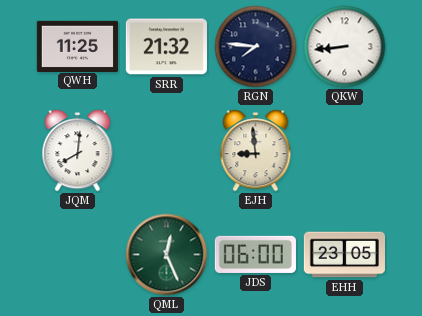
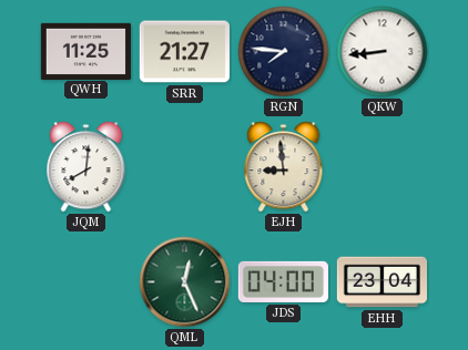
SRR: 21:32 -> 21:27
JDS: 06:00 -> 04:00
EHH: 23:05 -> 23:04
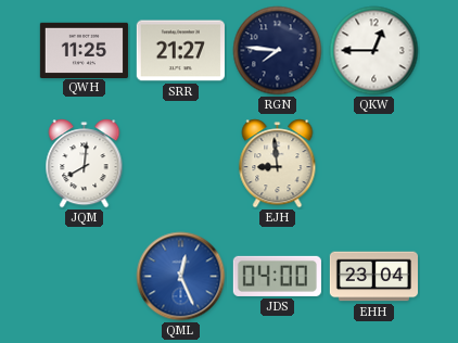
QKW: 8:44 -> 12:45
QML dial: green -> blue
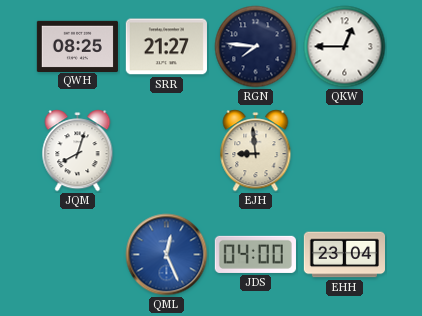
QWH: 11:25 -> 08:25
JQM: 8:01 -> 8:03
